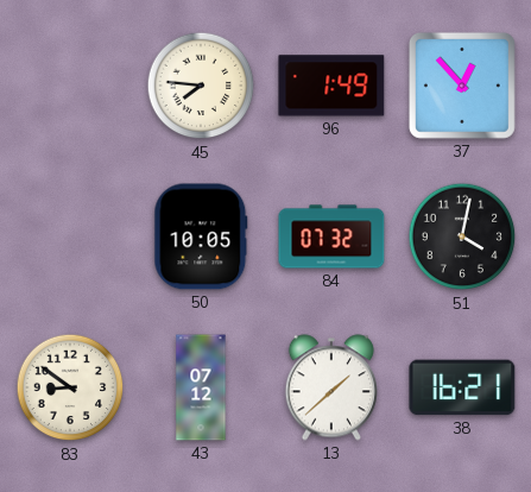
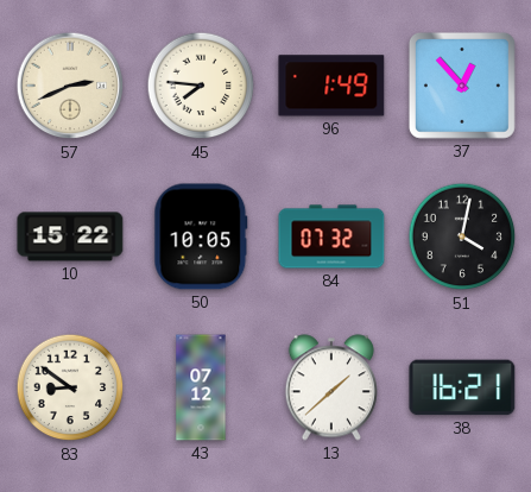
57: none -> 2:41
10: none -> 15:22
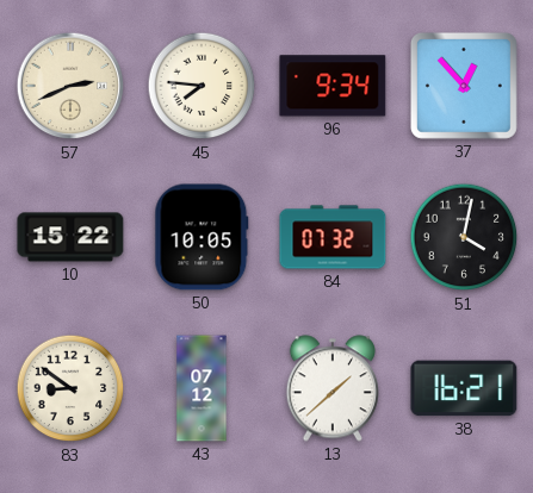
96: 1:49 -> 9:34
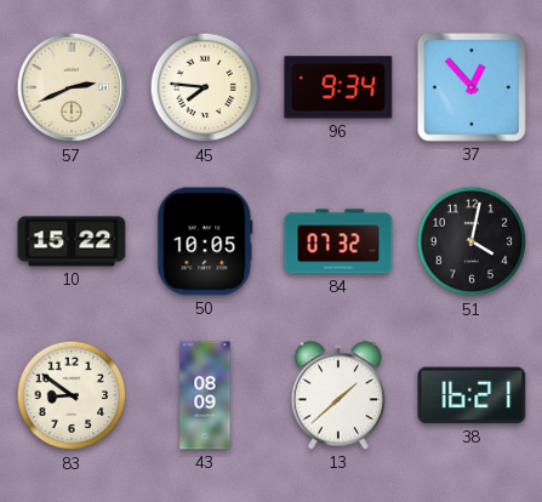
43: 07:12 -> 08:09
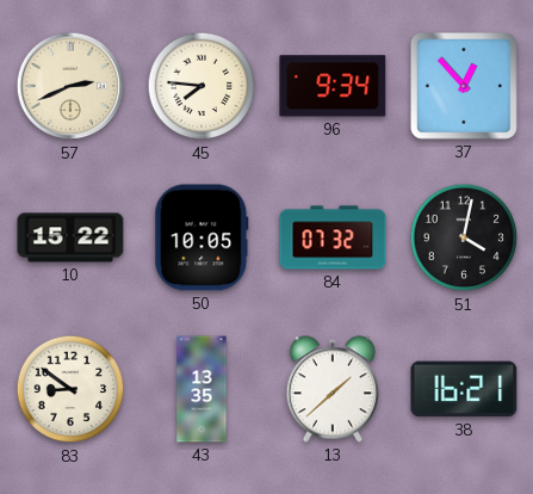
43: 08:09 -> 13:35
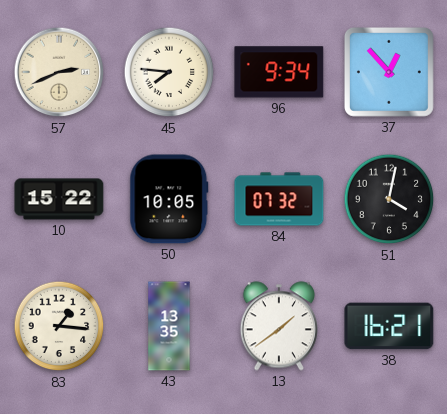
83: 8:51 -> 1:16
13: 1:38 -> 1:39
